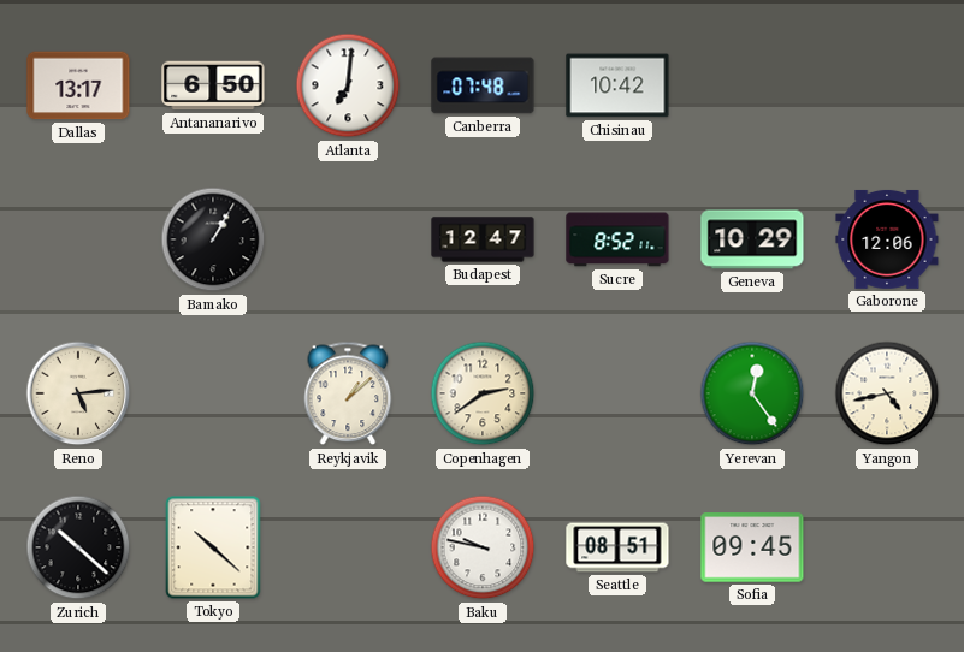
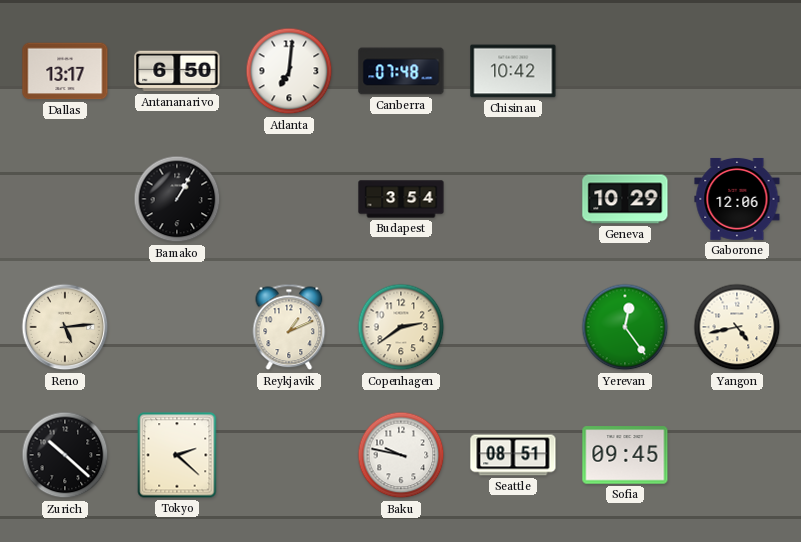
Budapest: 12:47 -> 3:54
Sucre: 8:52 -> none
Reykjavik: 1:08 -> 1:11
Tokyo: 10:22 -> 2:22
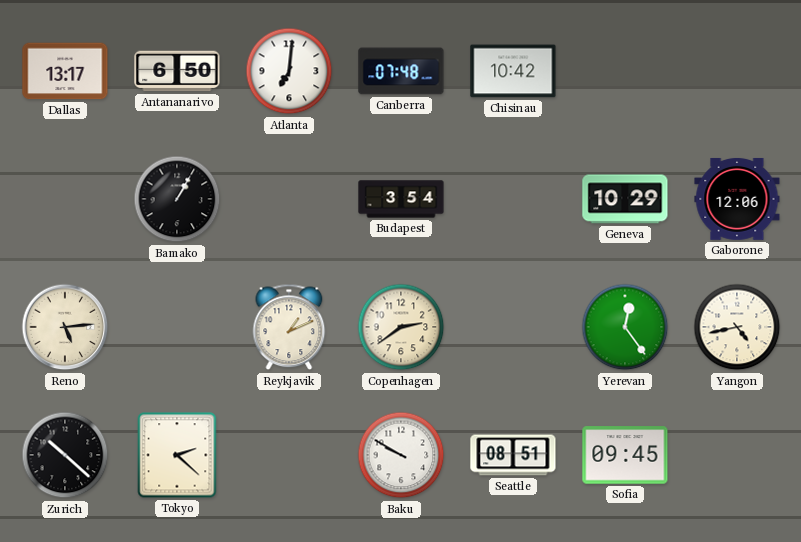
Baku: 9:47 -> 9:50
